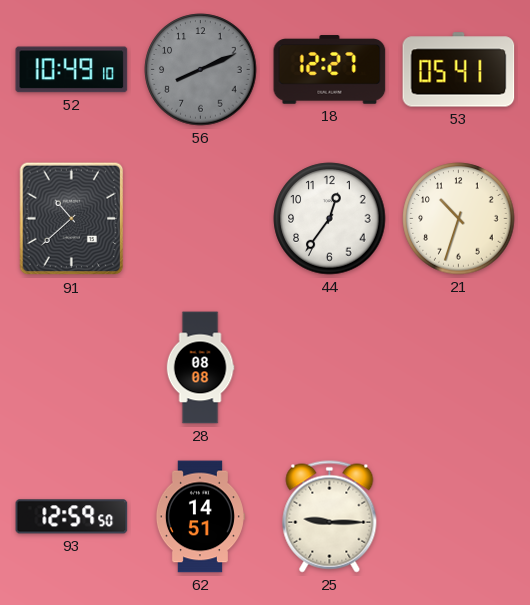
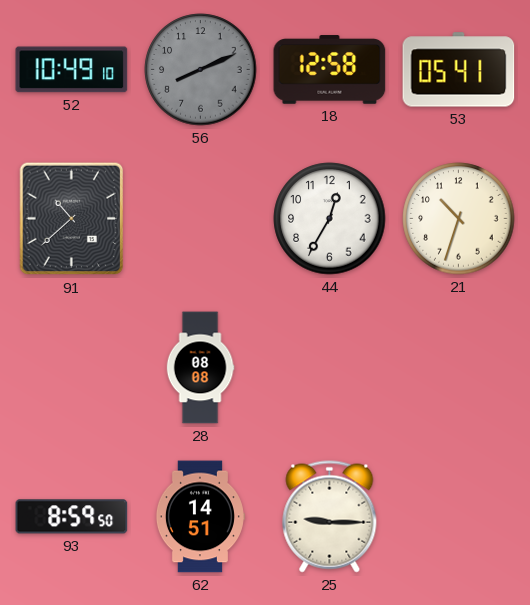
18: 12:27 -> 12:58
44: 12:36 -> 12:35
93: 12:59 -> 8:59
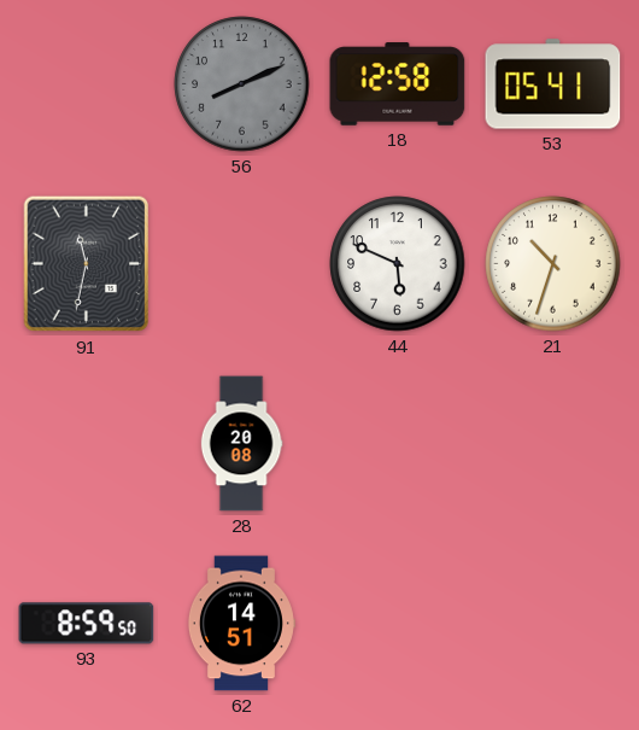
52: 10:49 -> none
91: 10:38 -> 11:32
44: 12:35 -> 5:49
28: 08:08 -> 20:08
25: 9:15 -> none
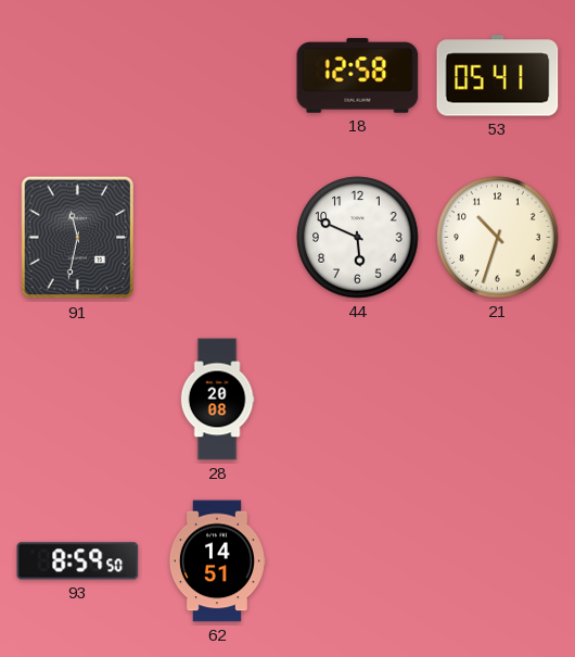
56: 8:11 -> none
